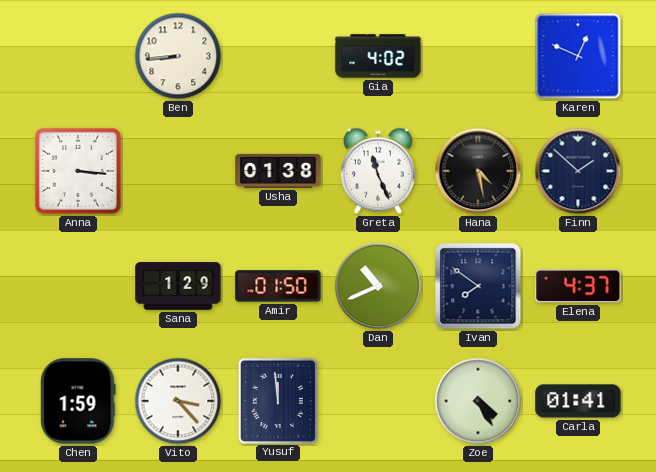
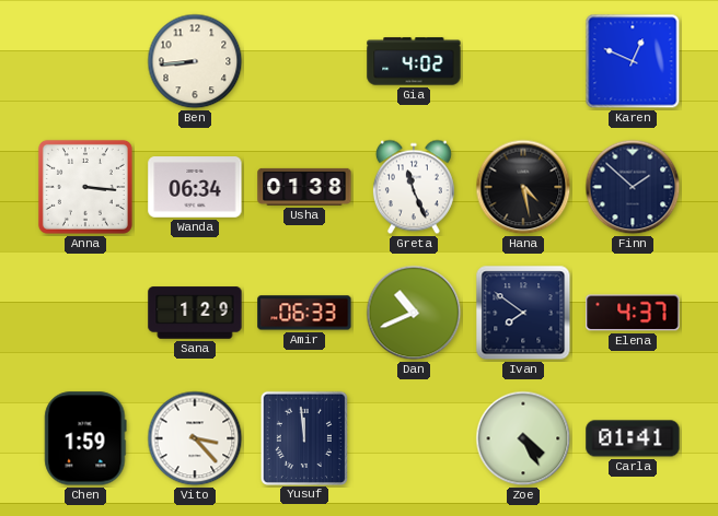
Wanda: none -> 06:34
Amir: 01:50 -> 06:33
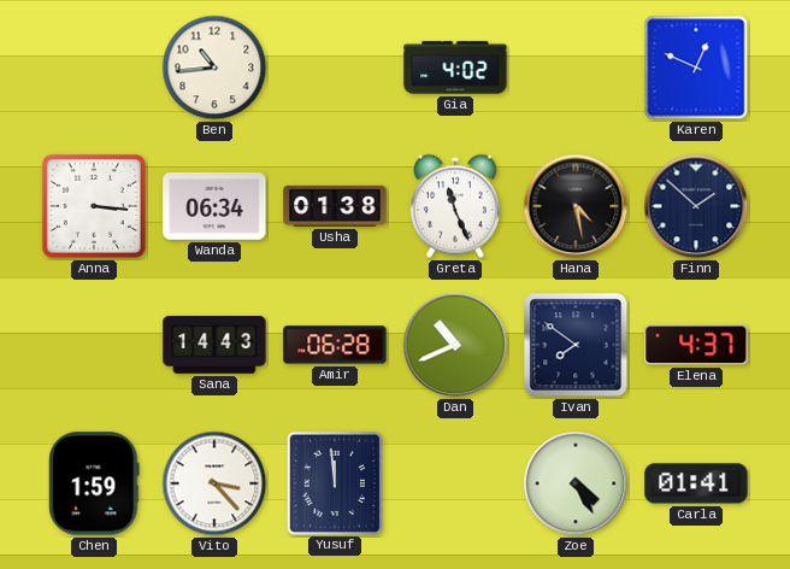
Ben: 8:44 -> 10:44
Sana: 1:29 -> 14:43
Amir: 06:33 -> 06:28
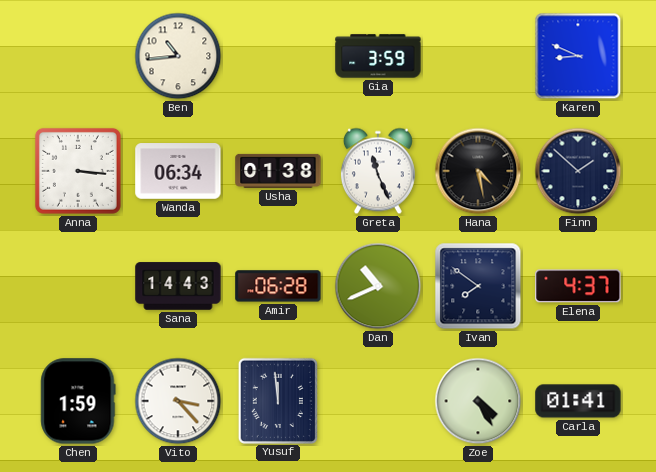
Gia: 4:02 -> 3:59
Karen: 12:49 -> 8:49
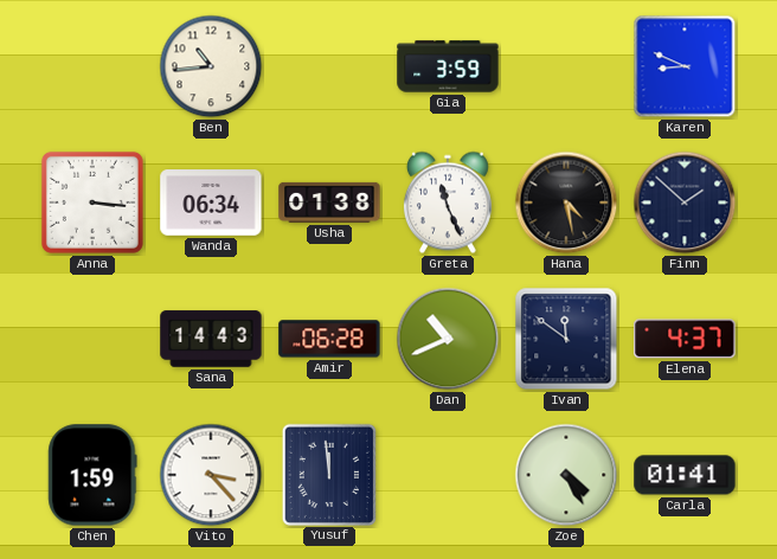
Ivan: 7:51 -> 11:51
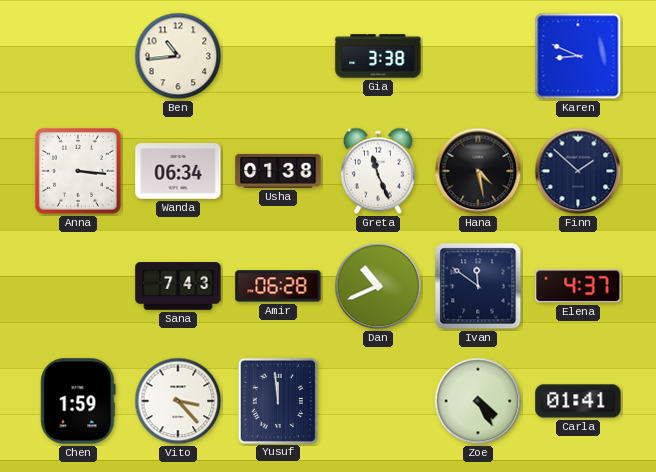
Gia: 3:59 -> 3:38
Sana: 14:43 -> 7:43
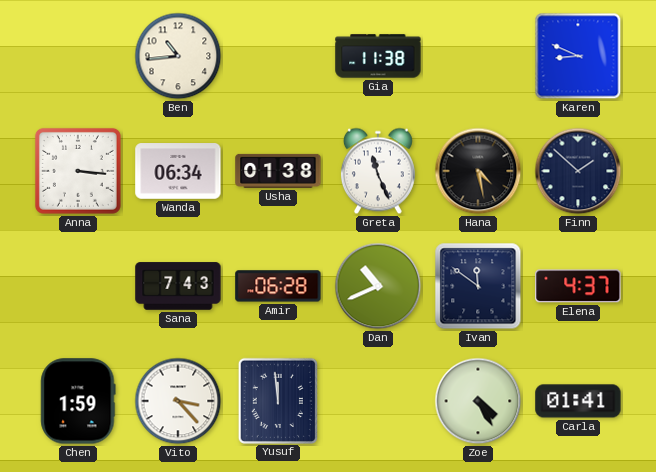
Gia: 3:38 -> 11:38
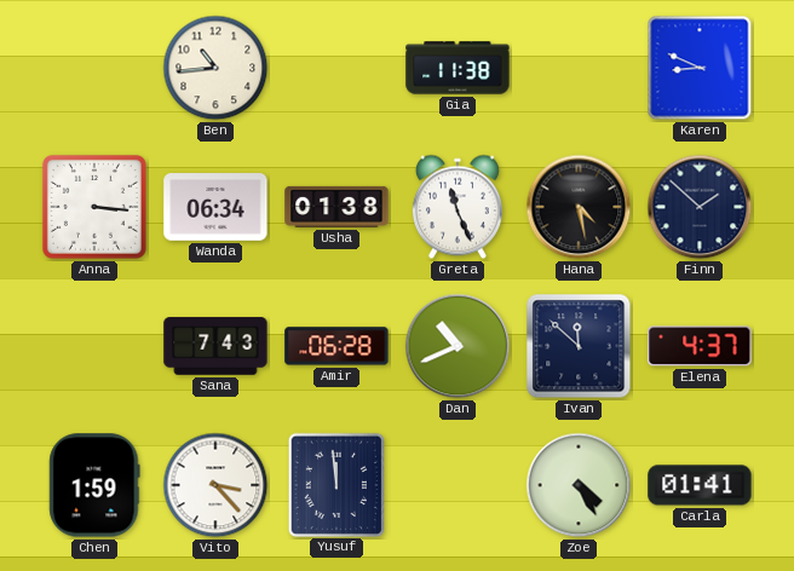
Ivan: 11:51 -> 11:52
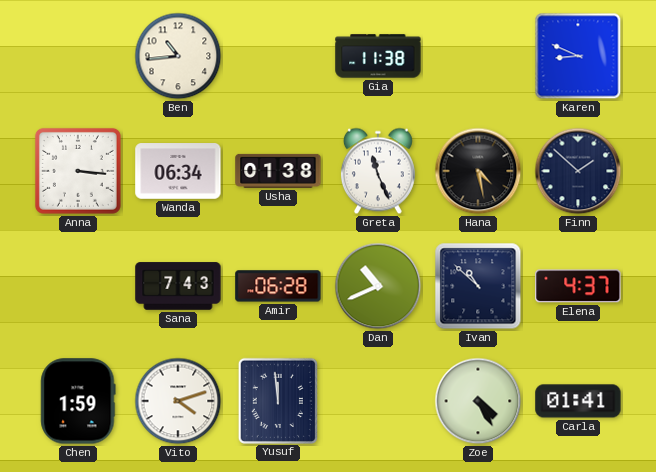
Ivan: 11:52 -> 10:52
Vito: 3:23 -> 4:12
